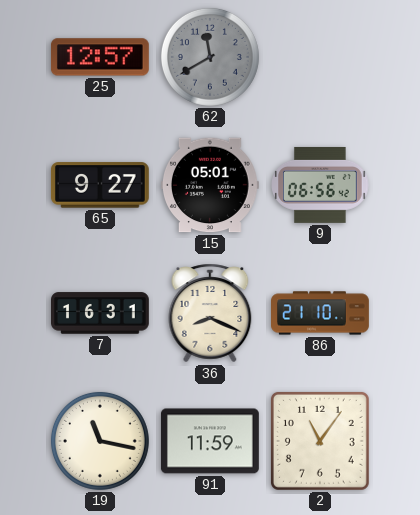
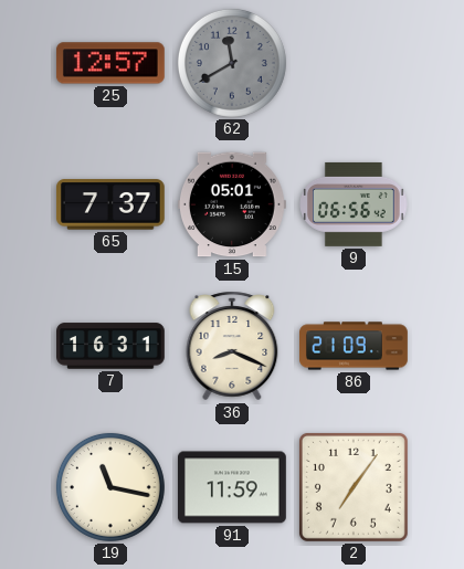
65: 9:27 -> 7:37
86: 21:10 -> 21:09
2: 11:06 -> 7:06
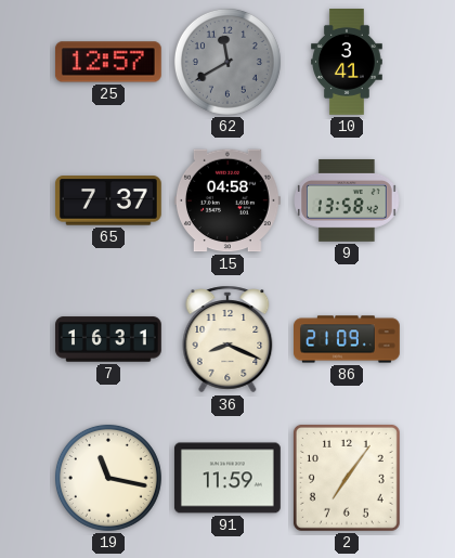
10: none -> 3:41
15: 05:01 -> 04:58
9: 06:56 -> 13:58
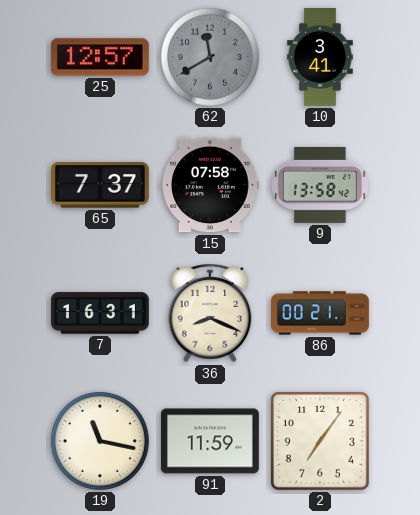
15: 04:58 -> 07:58
86: 21:09 -> 00:21
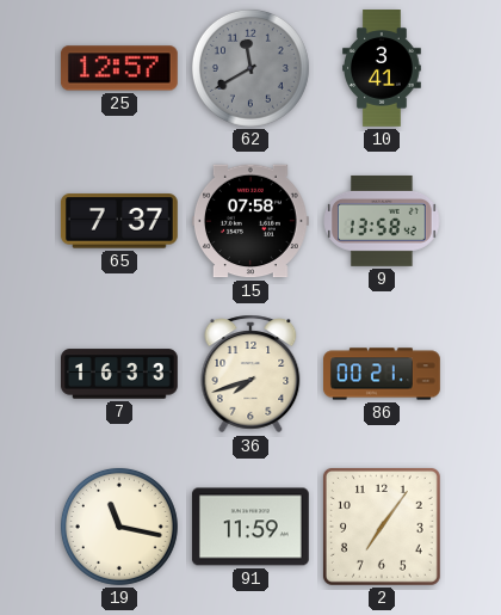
7: 16:31 -> 16:33
36: 8:19 -> 7:42
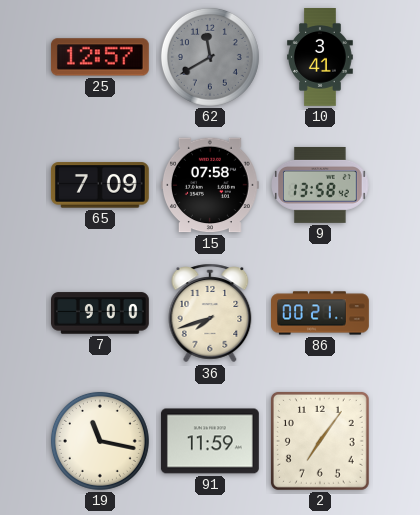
65: 7:37 -> 7:09
7: 16:33 -> 9:00
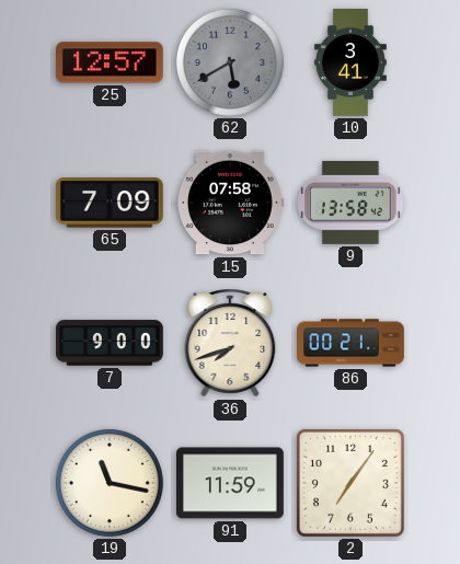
62: 11:40 -> 5:40
